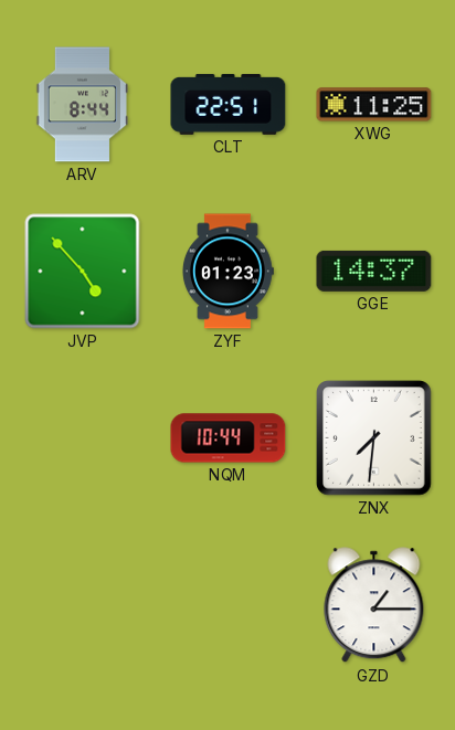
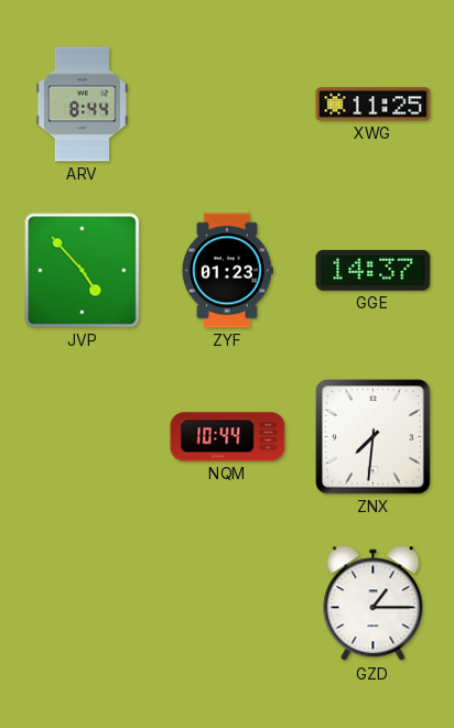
CLT: 22:51 -> none
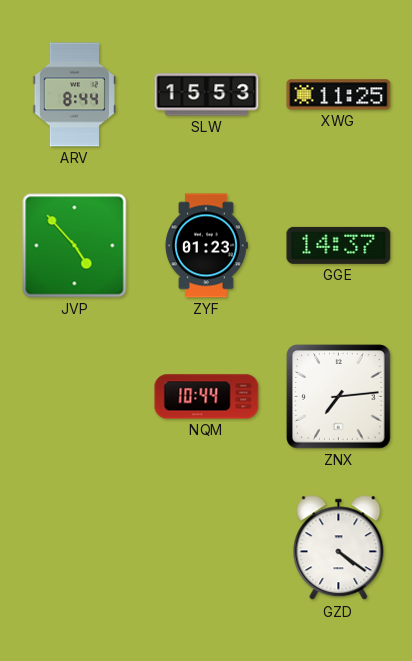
SLW: none -> 15:53
ZNX: 7:31 -> 7:14
GZD: 1:15 -> 4:21
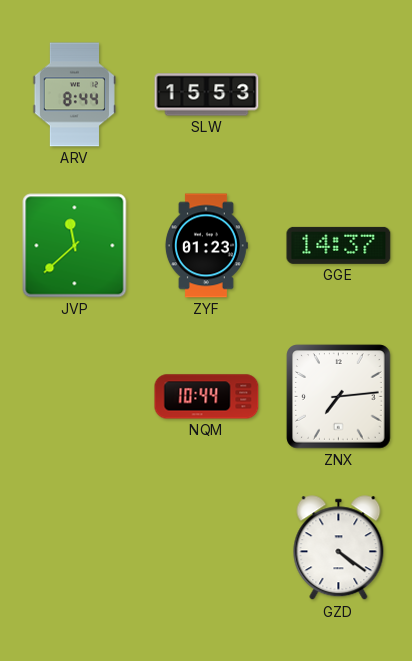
XWG: 11:25 -> none
JVP: 4:53 -> 11:38
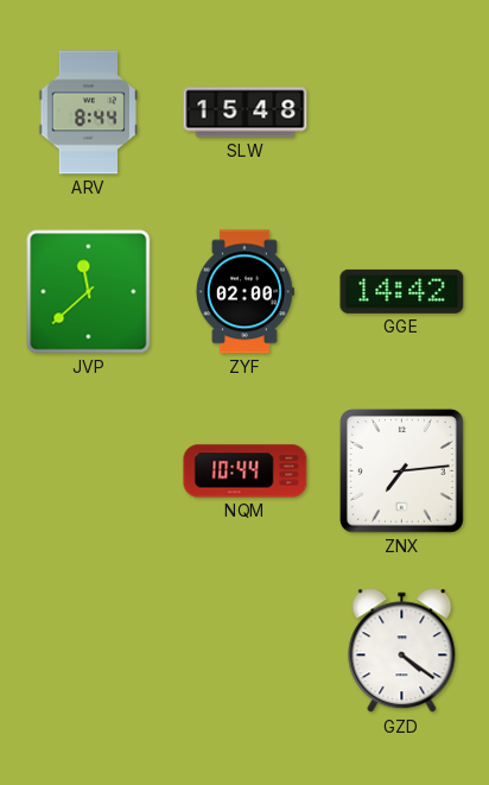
SLW: 15:53 -> 15:48
ZYF: 01:23 -> 02:00
GGE: 14:37 -> 14:42
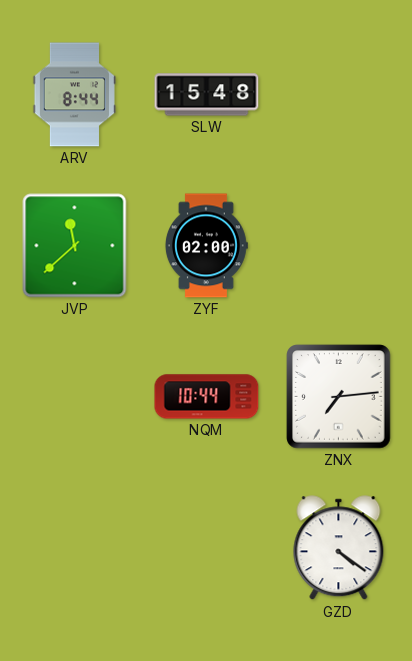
GGE: 14:42 -> none
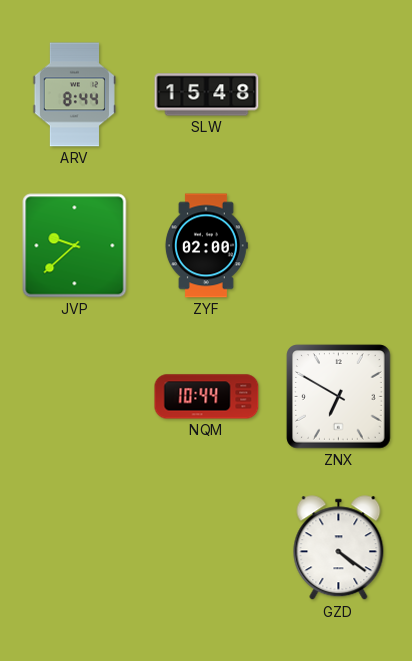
JVP: 11:38 -> 9:38
ZNX: 7:14 -> 6:50
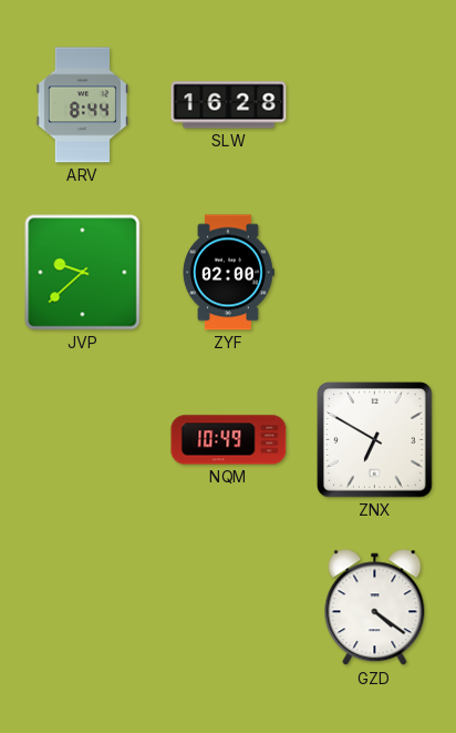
SLW: 15:48 -> 16:28
NQM: 10:44 -> 10:49
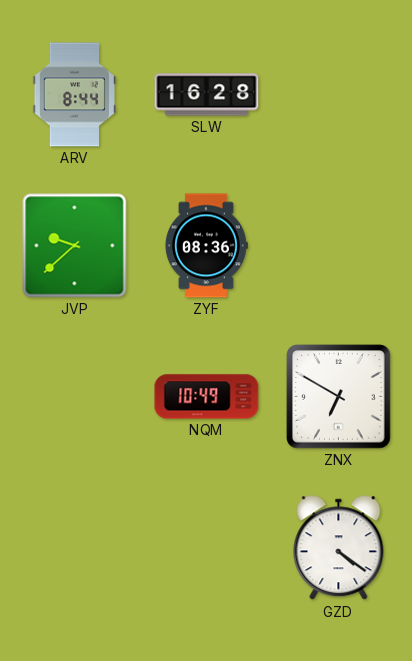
ZYF: 02:00 -> 08:36
